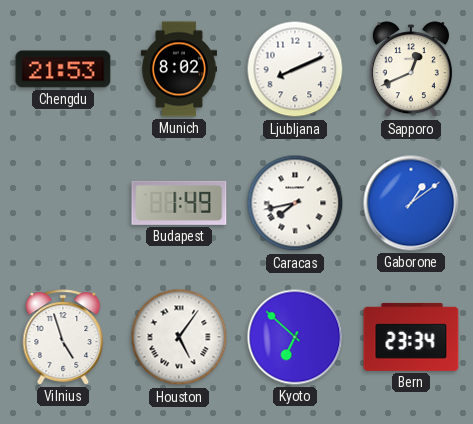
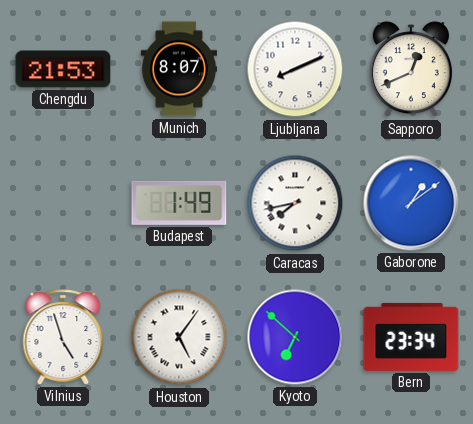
Munich: 8:02 -> 8:07
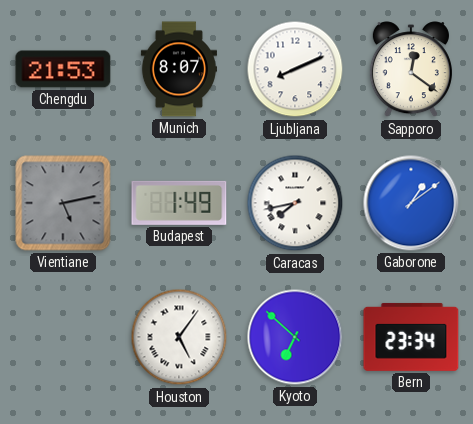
Sapporo: 12:41 -> 12:21
Vientiane: none -> 5:13
Vilnius: 4:57 -> none
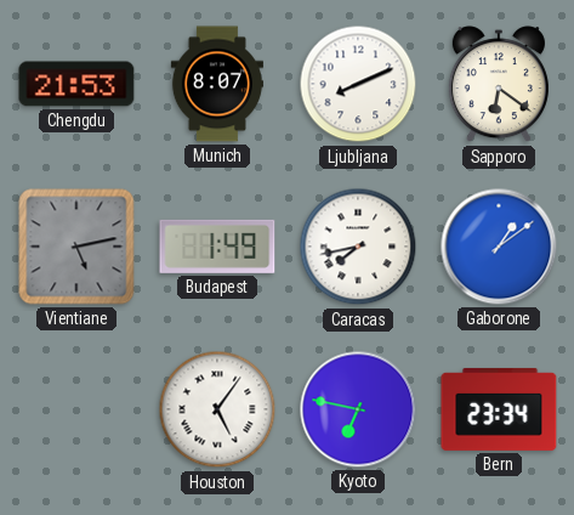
Sapporo: 12:21 -> 6:21
Kyoto: 6:52 -> 6:47
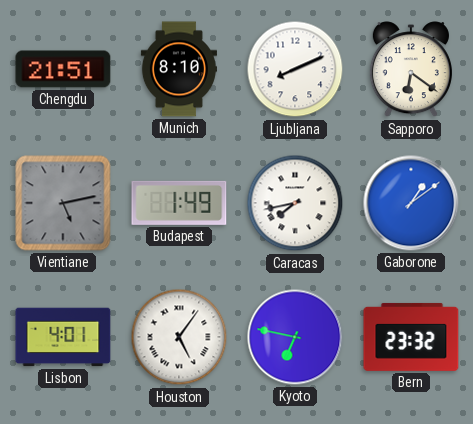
Chengdu: 21:53 -> 21:51
Munich: 8:07 -> 8:10
Lisbon: none -> 4:01
Bern: 23:34 -> 23:32
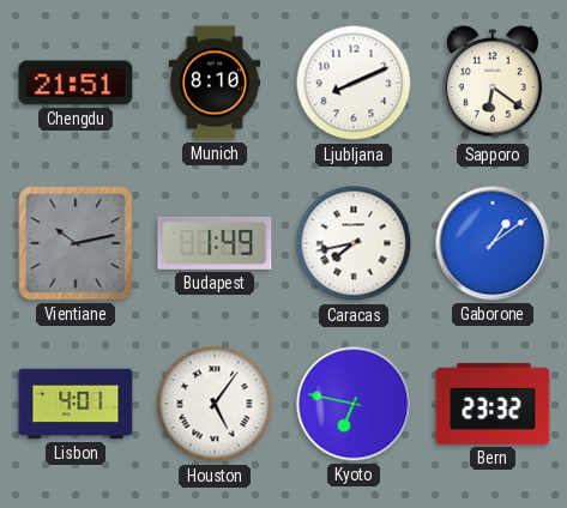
Vientiane: 5:13 -> 10:13
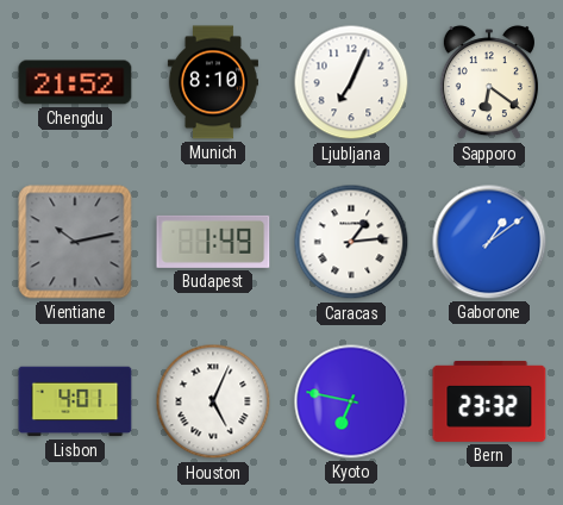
Chengdu: 21:51 -> 21:52
Ljubljana: 8:11 -> 7:04
Caracas: 7:43 -> 1:14
Houston: 5:06 -> 5:04
